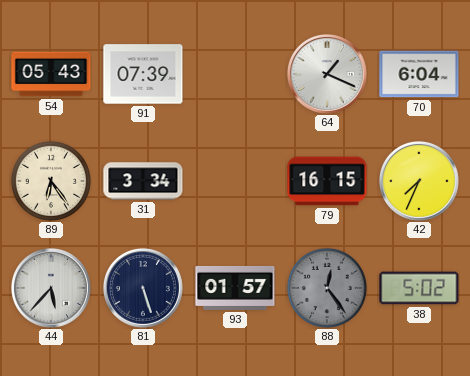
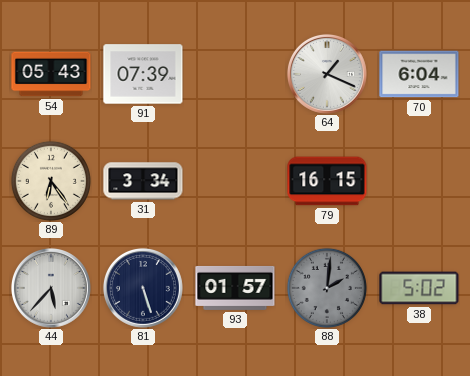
42: 7:34 -> none
88: 12:24 -> 2:01
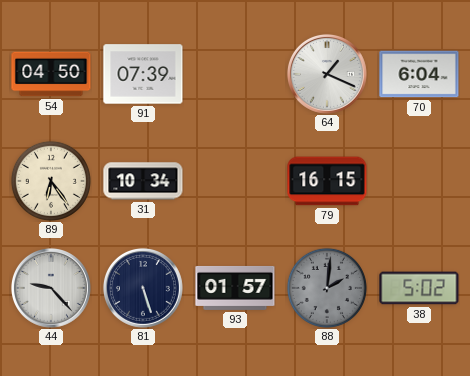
54: 05:43 -> 04:50
31: 3:34 -> 10:34
44: 5:37 -> 9:23
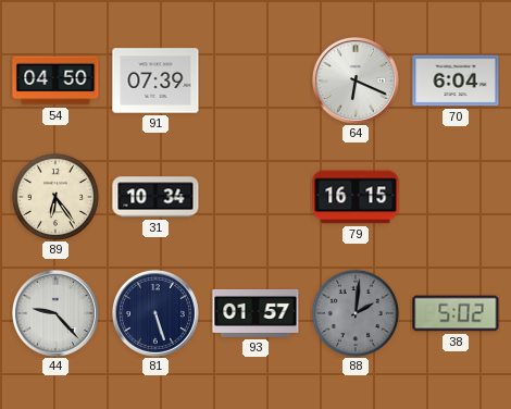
64: 1:19 -> 6:19
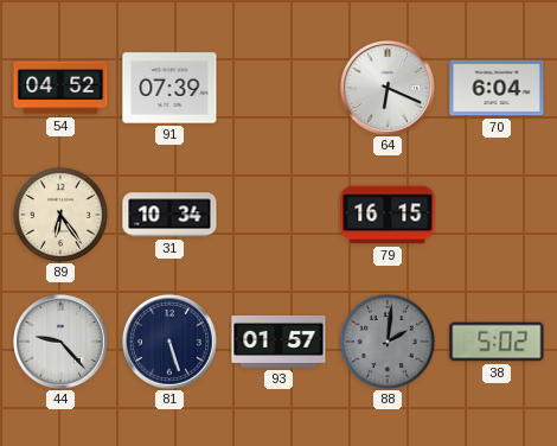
54: 04:50 -> 04:52
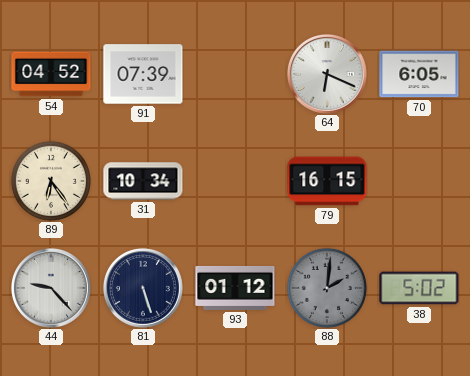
70: 6:04 -> 6:05
93: 01:57 -> 01:12
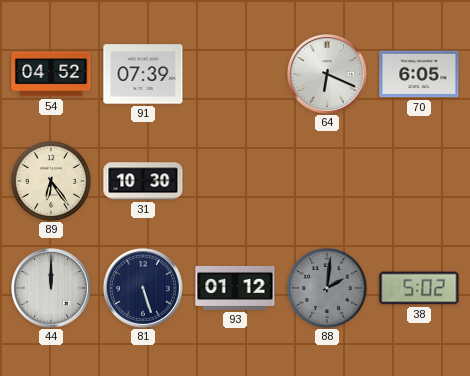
31: 10:34 -> 10:30
79: 16:15 -> none
44: 9:23 -> 12:00
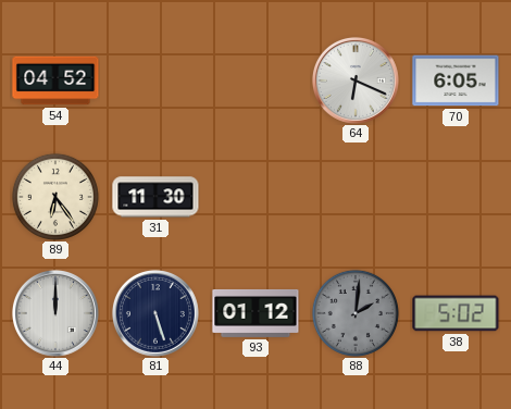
91: 07:39 -> none
31: 10:30 -> 11:30
